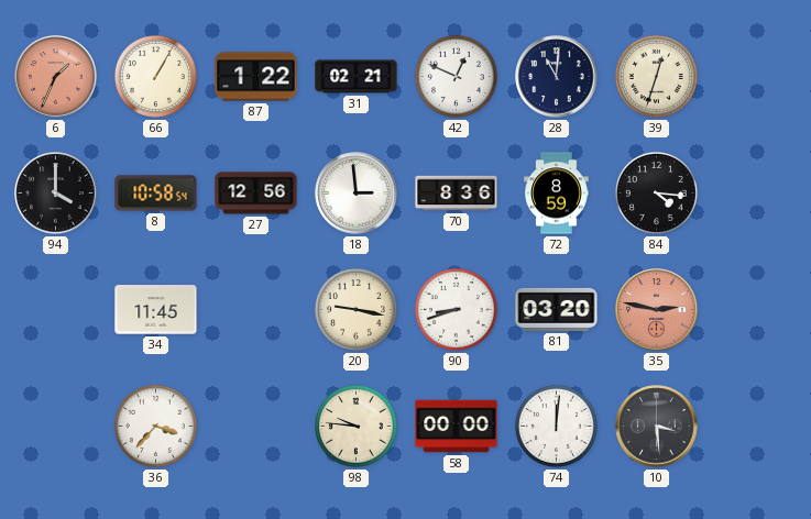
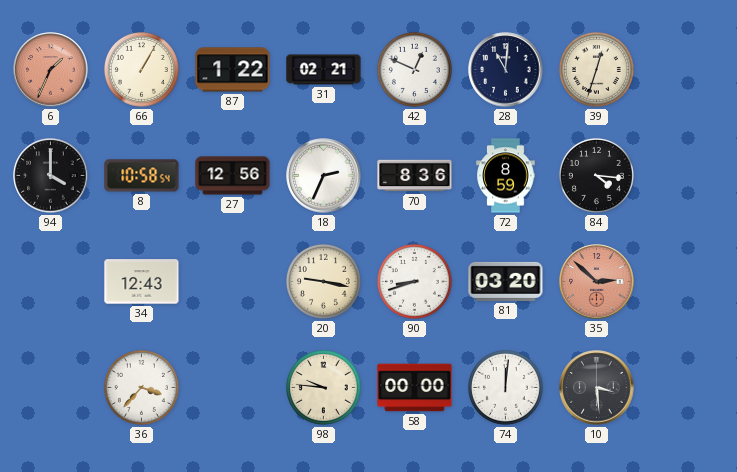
18: 2:59 -> 2:34
34: 11:45 -> 12:43
35: 2:47 -> 2:52
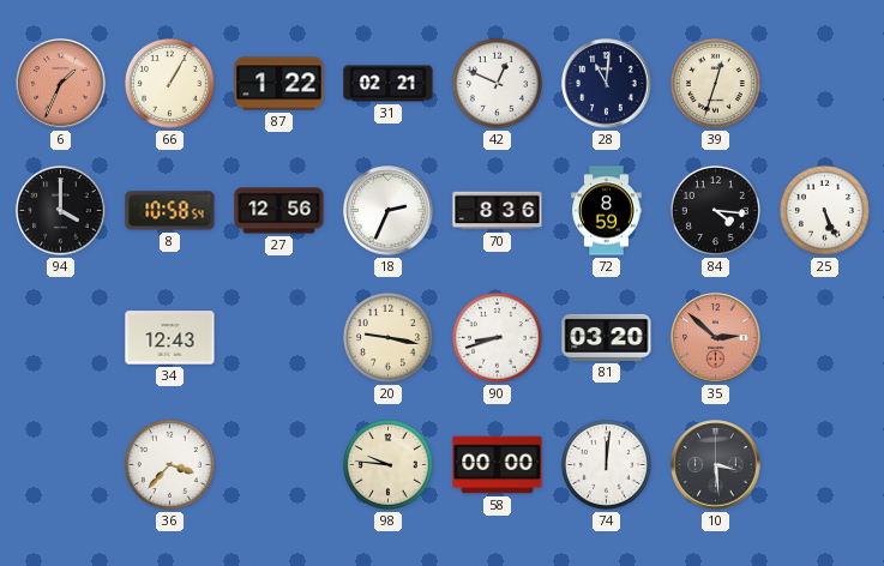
25: none -> 5:26
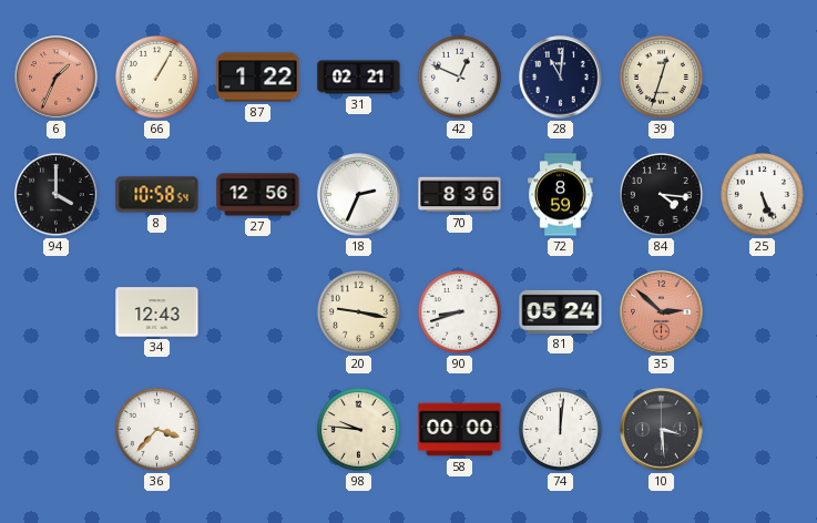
81: 03:20 -> 05:24
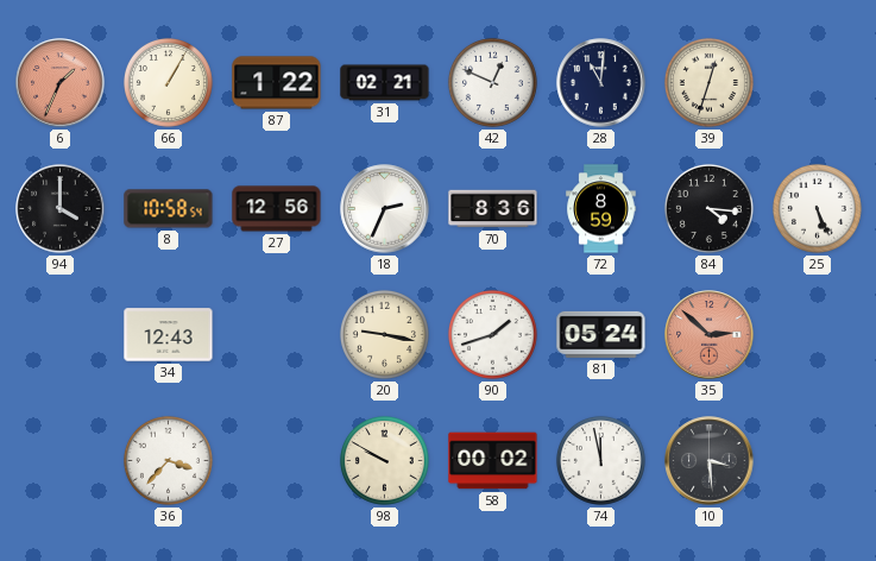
90: 8:42 -> 1:42
98: 9:46 -> 9:50
58: 00:00 -> 00:02
74: 12:01 -> 11:58
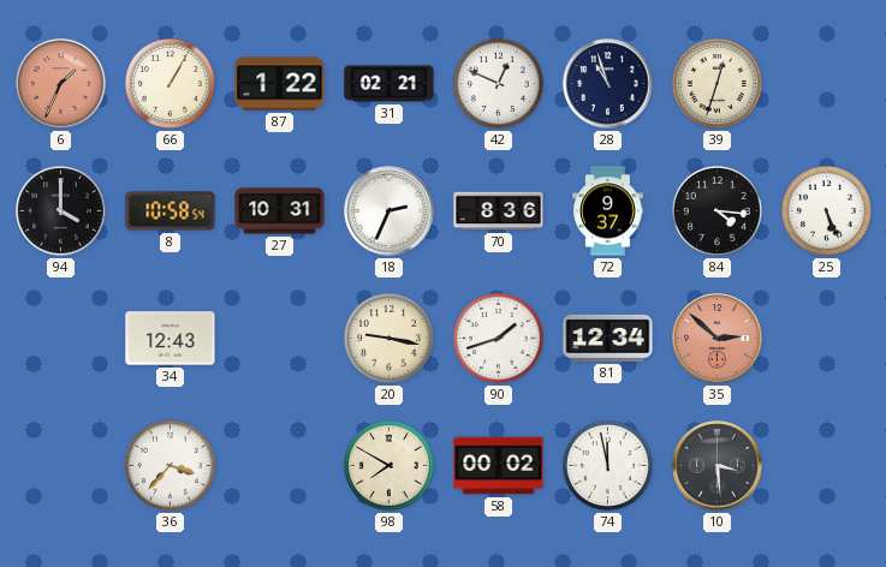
28: 11:01 -> 10:57
27: 12:56 -> 10:31
72: 8:59 -> 9:37
81: 05:24 -> 12:34
98: 9:50 -> 7:50
